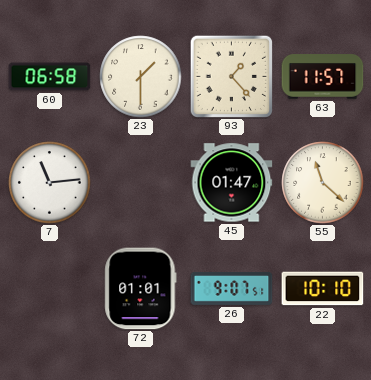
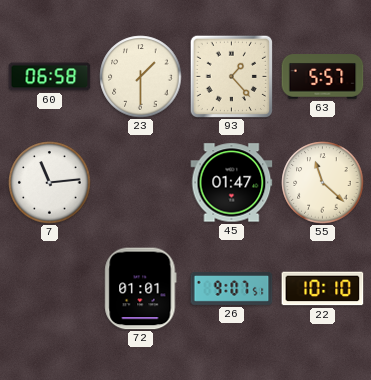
63: 11:57 -> 5:57
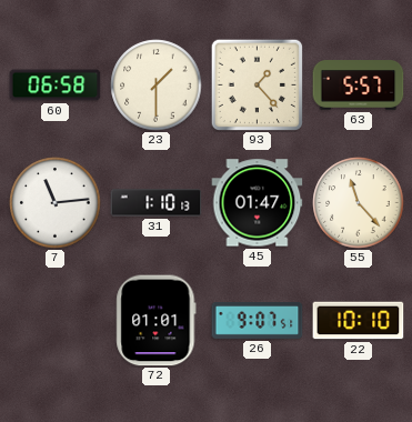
31: none -> 1:10
55: 11:22 -> 11:23
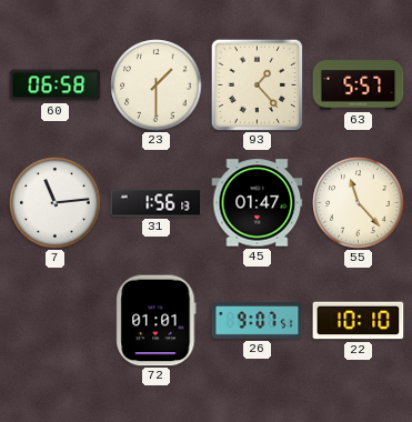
31: 1:10 -> 1:56
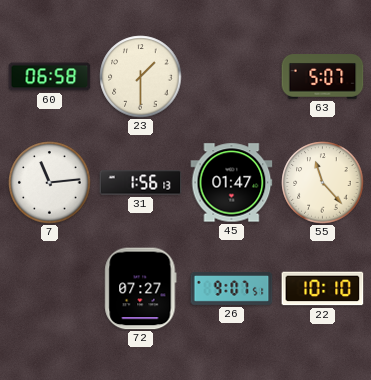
93: 1:23 -> none
63: 5:57 -> 5:07
72: 01:01 -> 07:27
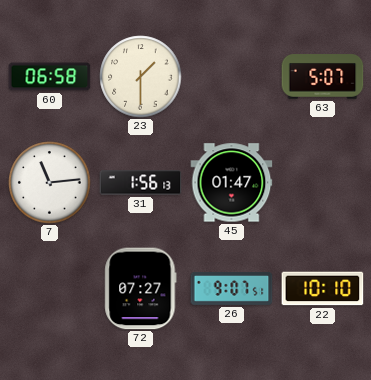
55: 11:23 -> none
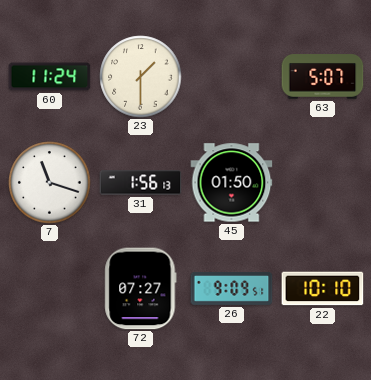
60: 06:58 -> 11:24
7: 11:14 -> 11:18
45: 01:47 -> 01:50
26: 9:07 -> 9:09
